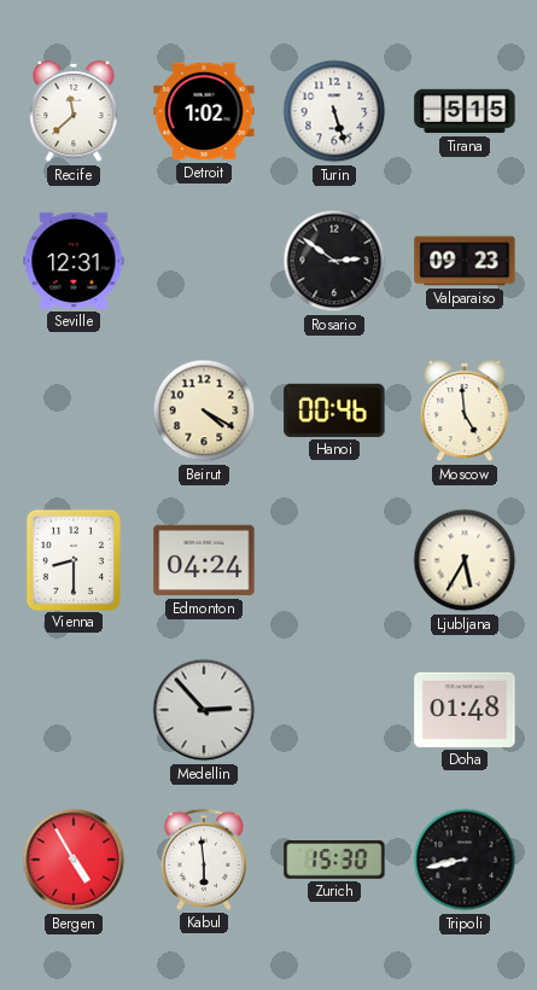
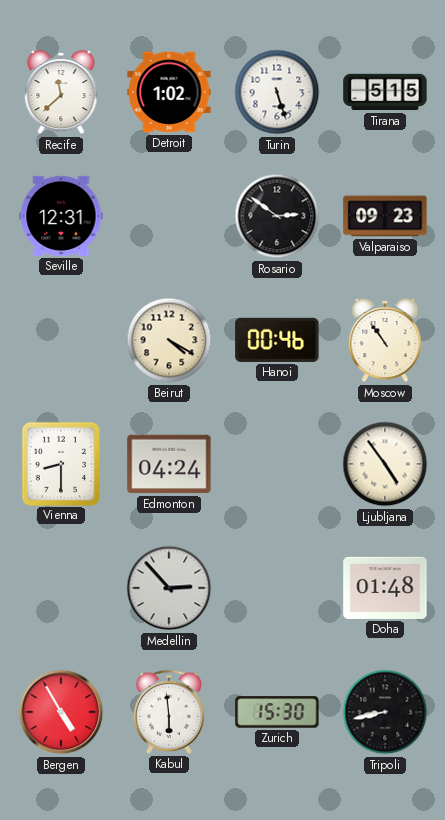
Moscow: 4:59 -> 10:54
Ljubljana: 5:35 -> 4:54
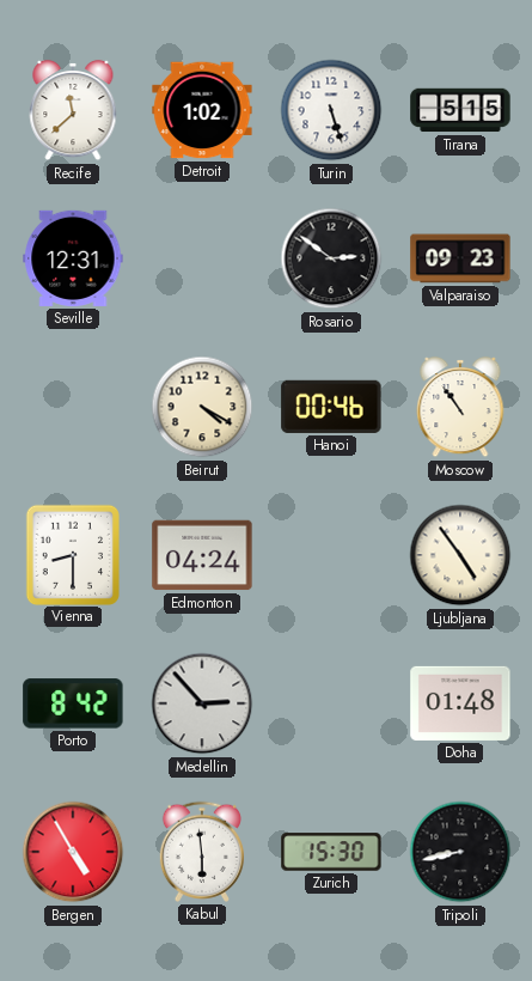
Porto: none -> 8:42
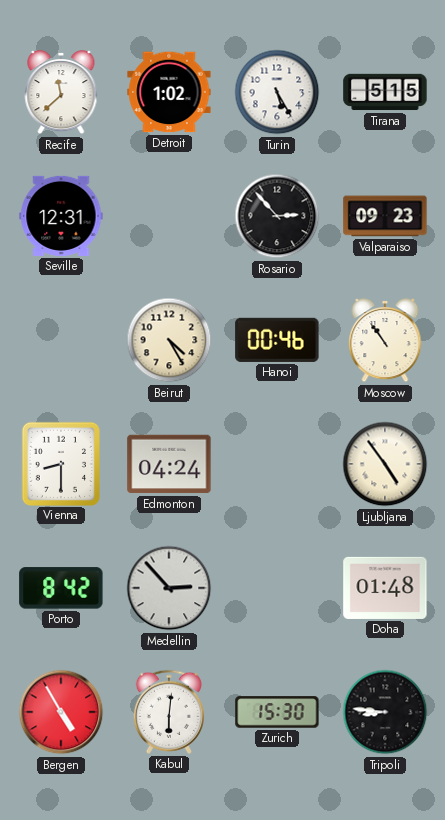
Turin: 5:27 -> 5:25
Rosario: 2:51 -> 2:53
Beirut: 4:20 -> 4:25
Kabul: 5:59 -> 6:01
Tripoli: 8:43 -> 8:46
